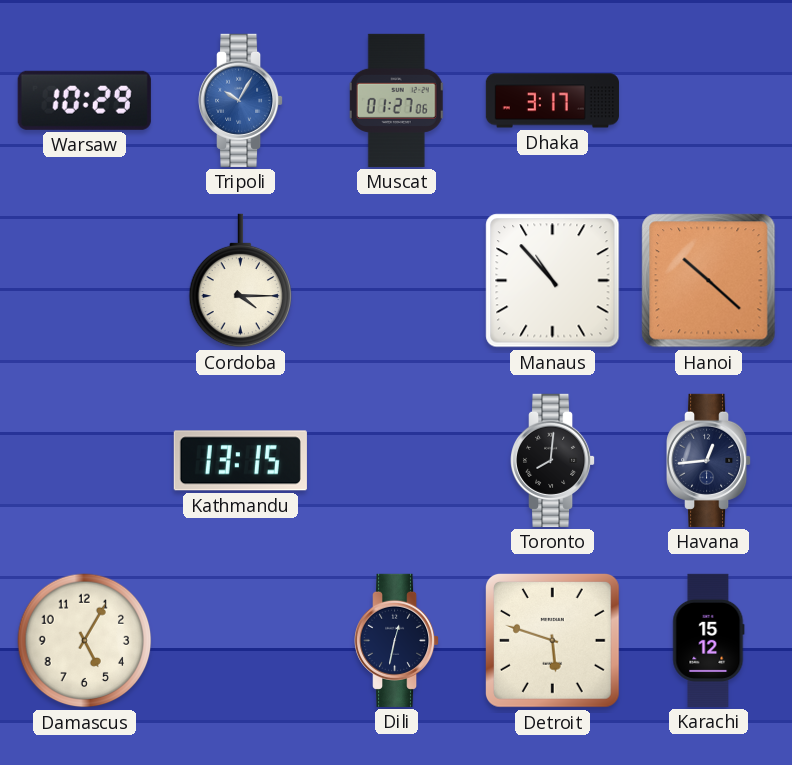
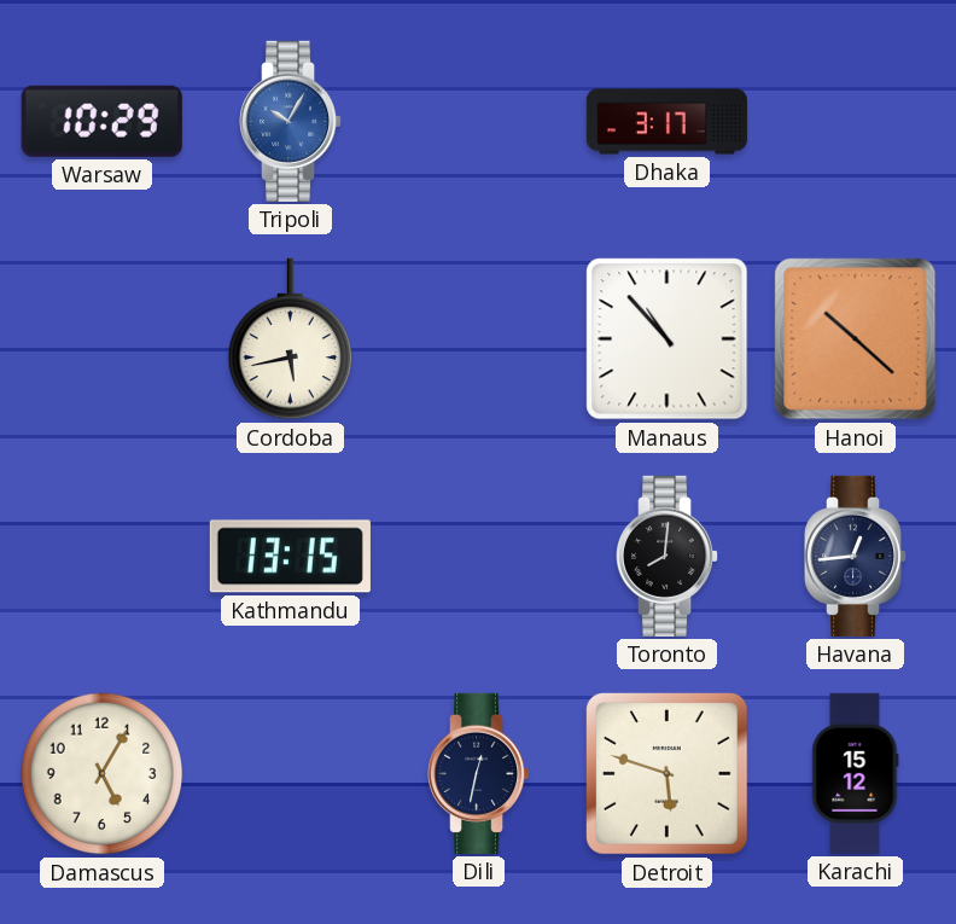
Muscat: 01:27 -> none
Cordoba: 4:15 -> 5:43
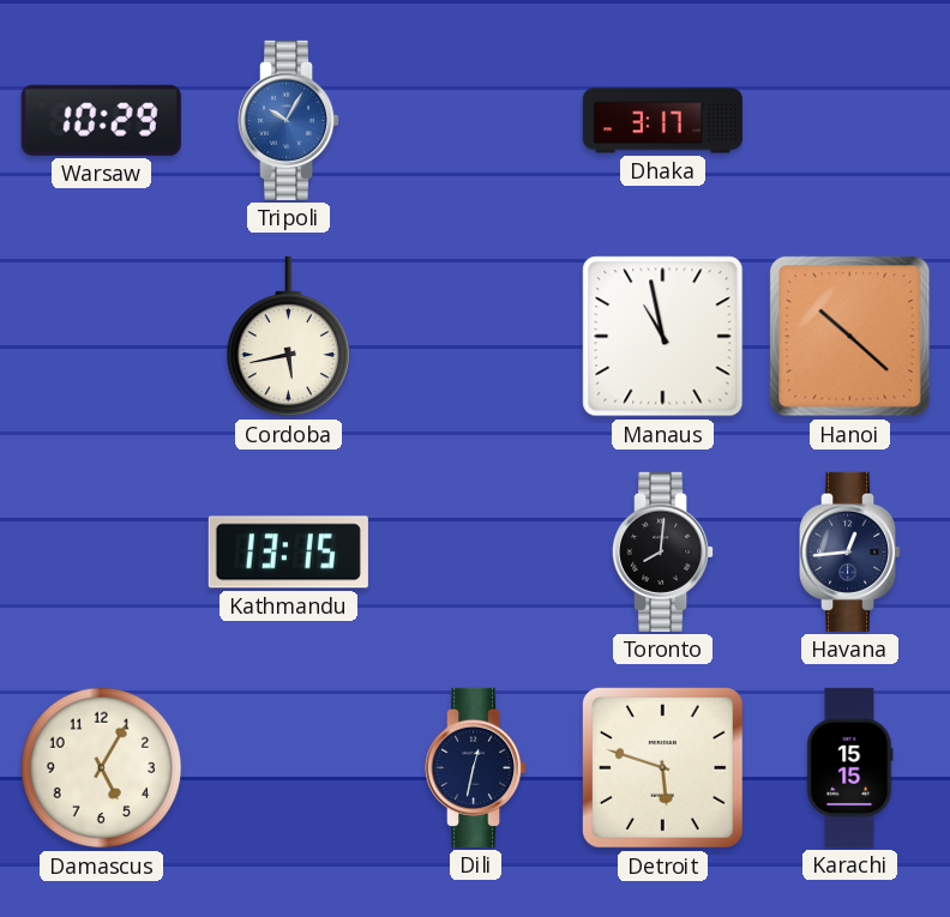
Manaus: 10:53 -> 10:58
Karachi: 15:12 -> 15:15
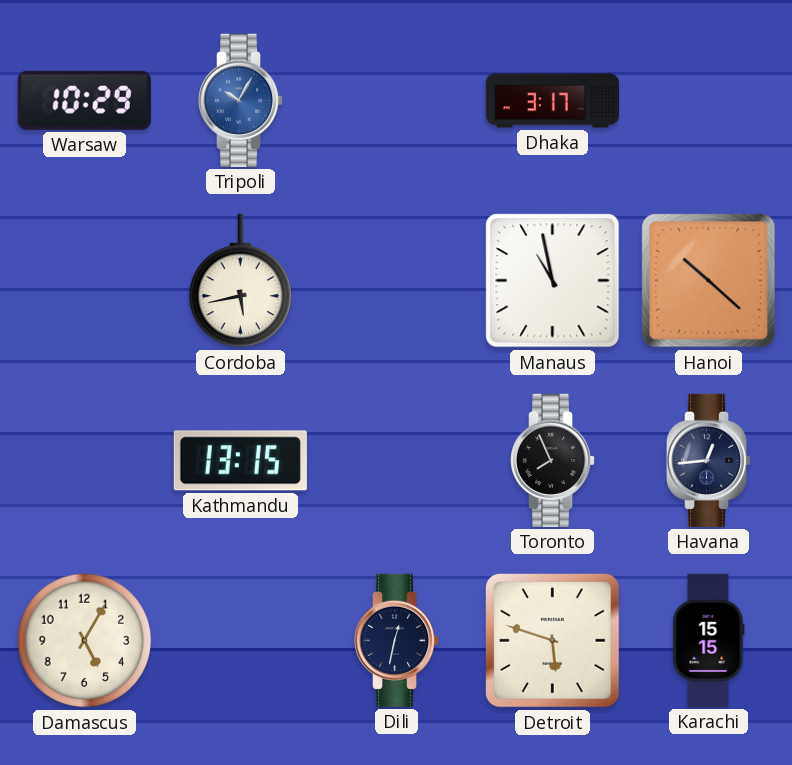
Toronto: 8:01 -> 7:56
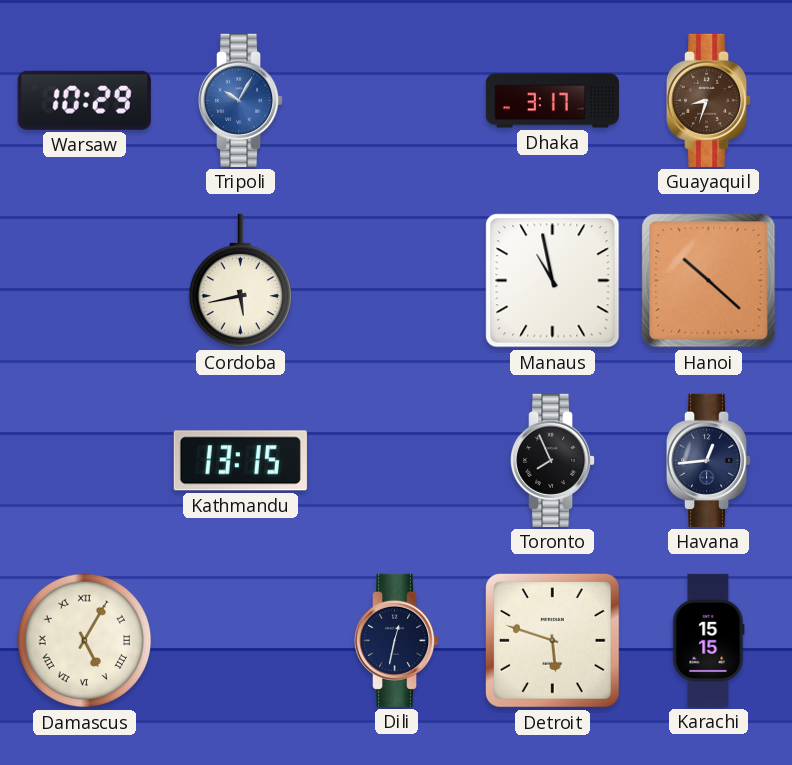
Guayaquil: none -> 8:33
Damascus numerals: Arabic -> Roman
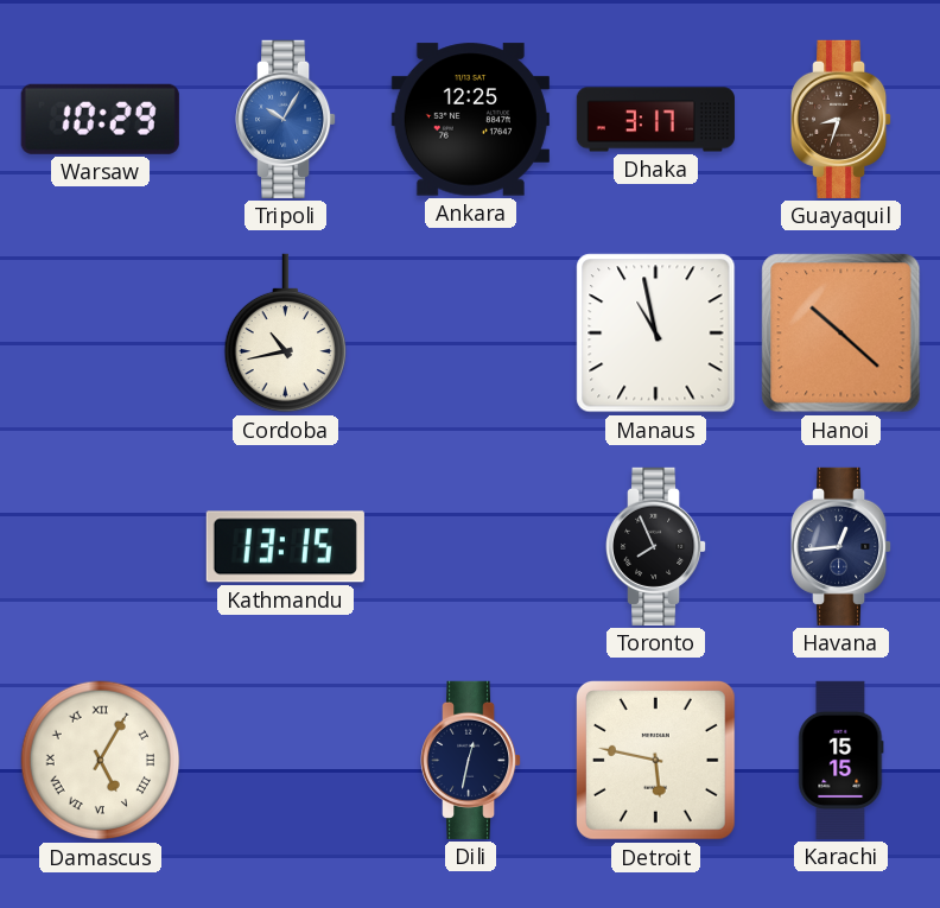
Ankara: none -> 12:25
Cordoba: 5:43 -> 10:43
Detroit: 5:48 -> 5:47
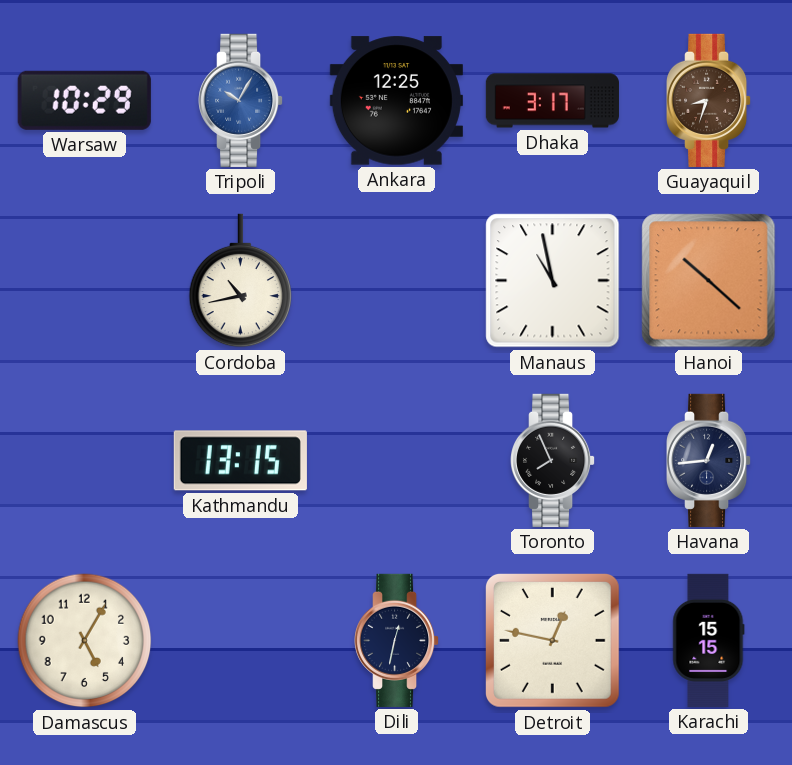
Damascus numerals: Roman -> Arabic
Detroit: 5:47 -> 12:47
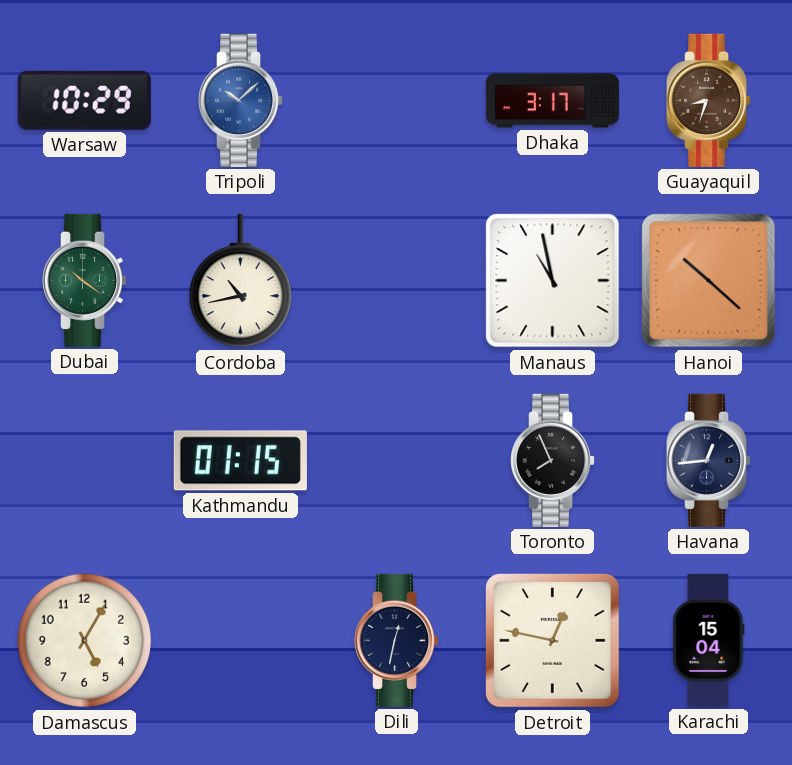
Tripoli: 10:05 -> 10:08
Ankara: 12:25 -> none
Dubai: none -> 10:21
Kathmandu: 13:15 -> 01:15
Karachi: 15:15 -> 15:04
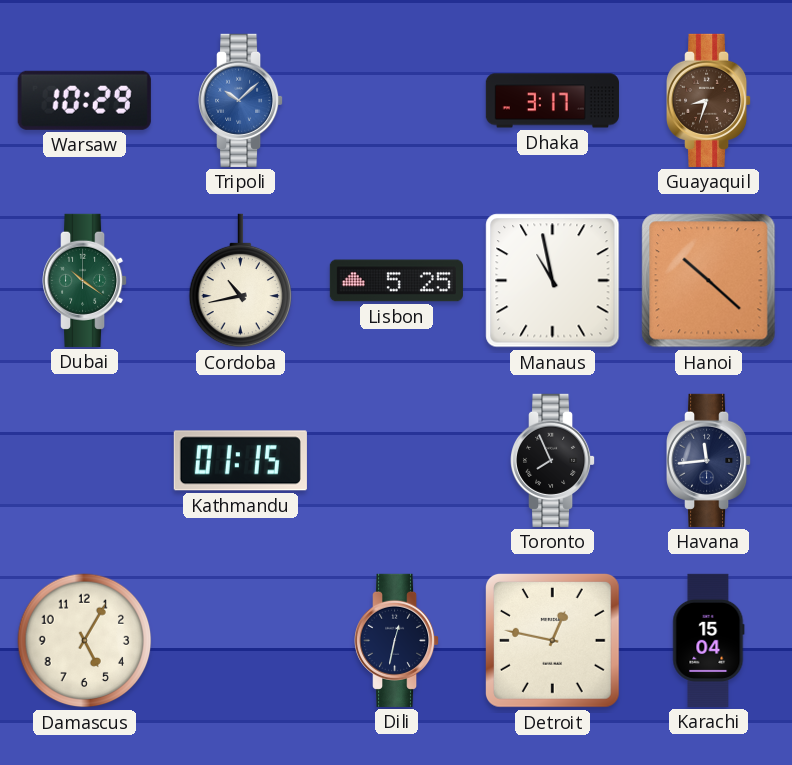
Lisbon: none -> 5:25
Havana: 12:44 -> 11:44
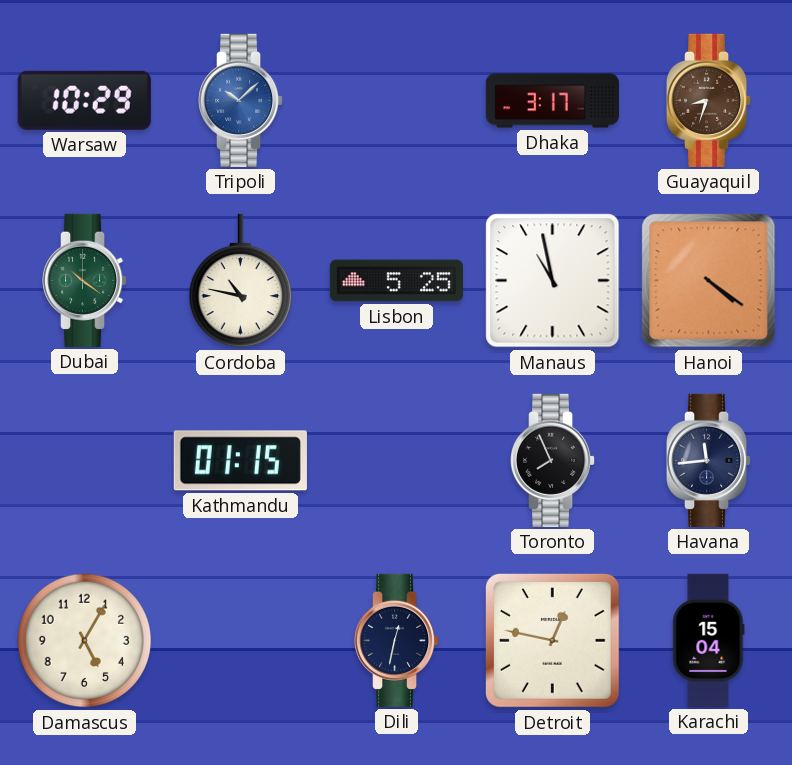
Cordoba: 10:43 -> 10:47
Hanoi: 10:22 -> 4:21
